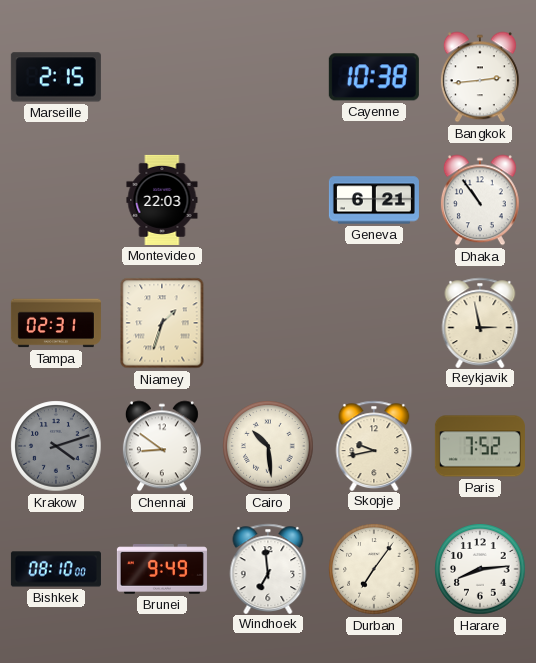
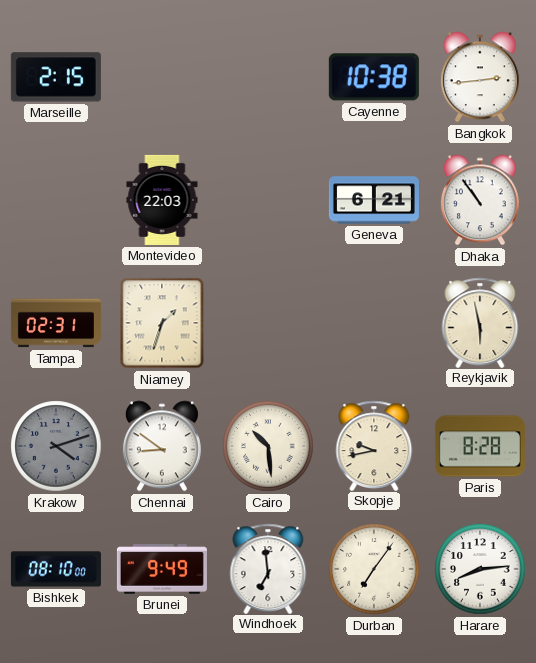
Reykjavik: 2:58 -> 5:58
Paris: 7:52 -> 8:28
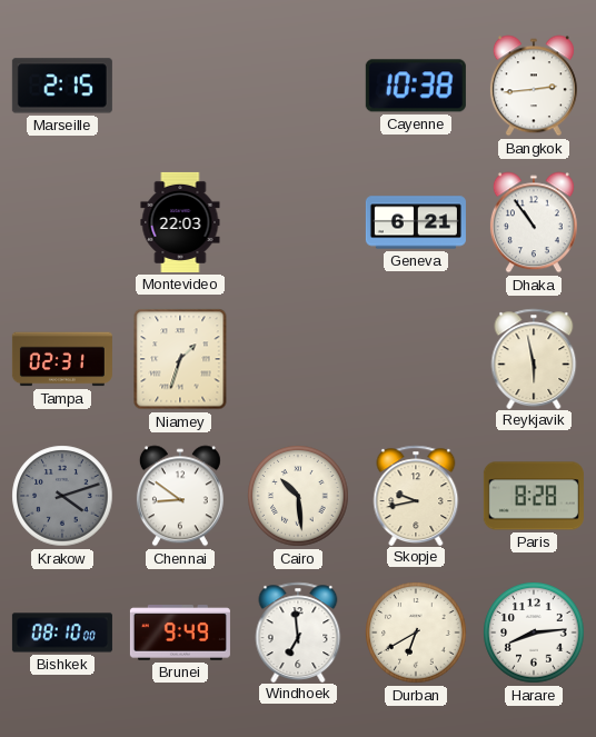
Durban: 7:06 -> 6:40
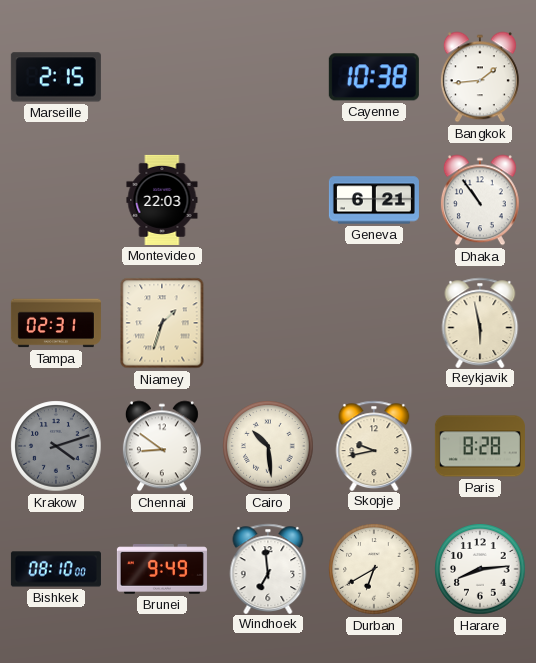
Bangkok: 2:44 -> 1:44
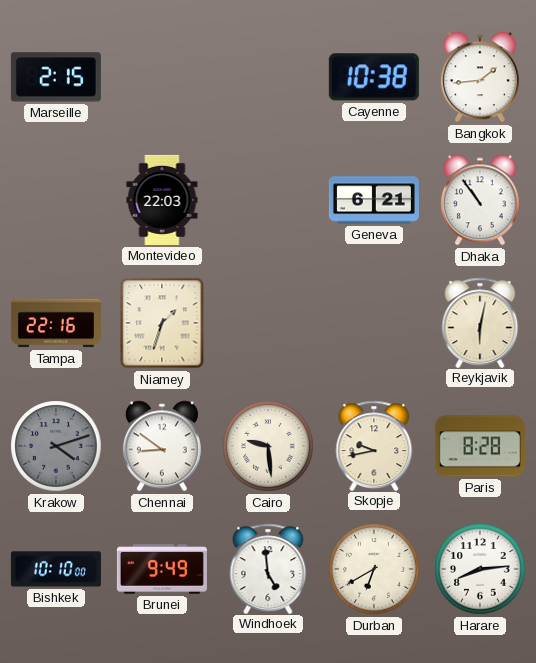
Tampa: 02:31 -> 22:16
Reykjavik: 5:58 -> 6:02
Cairo: 10:29 -> 9:29
Bishkek: 08:10 -> 10:10
Windhoek: 6:59 -> 4:59
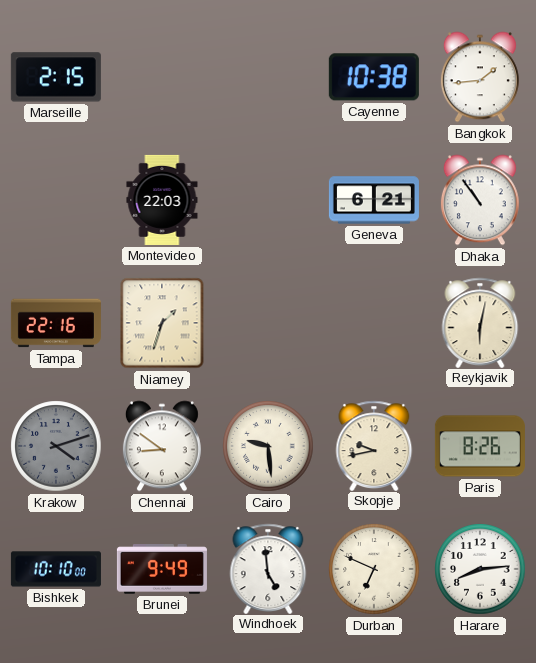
Paris: 8:28 -> 8:26
Durban: 6:40 -> 6:49
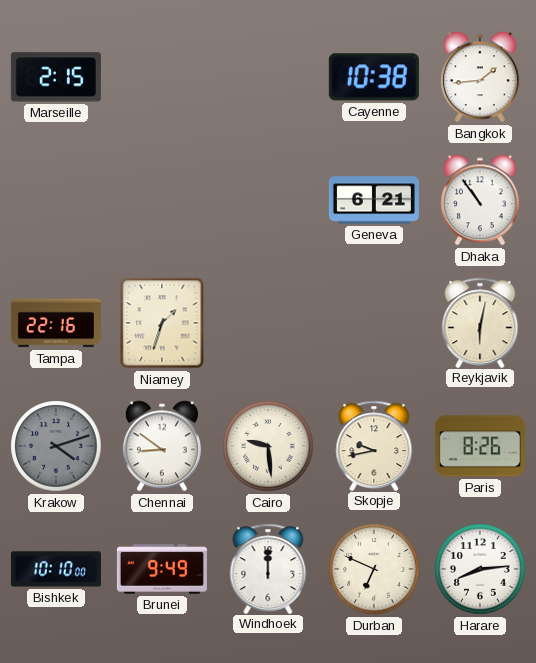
Montevideo: 22:03 -> none
Windhoek: 4:59 -> 12:00
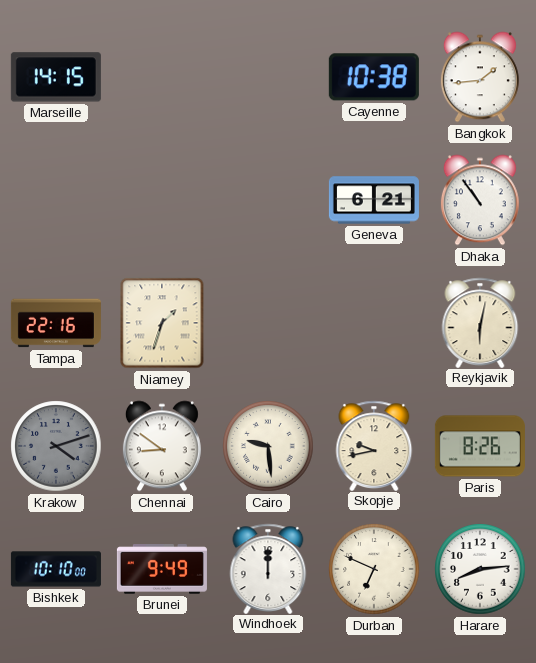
Marseille: 2:15 -> 14:15
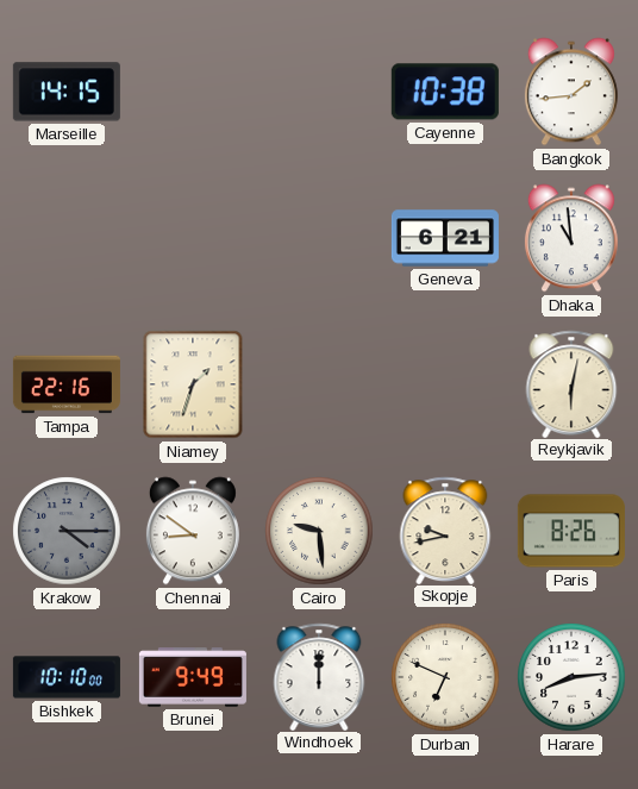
Dhaka: 10:54 -> 10:59
Krakow: 4:12 -> 4:15
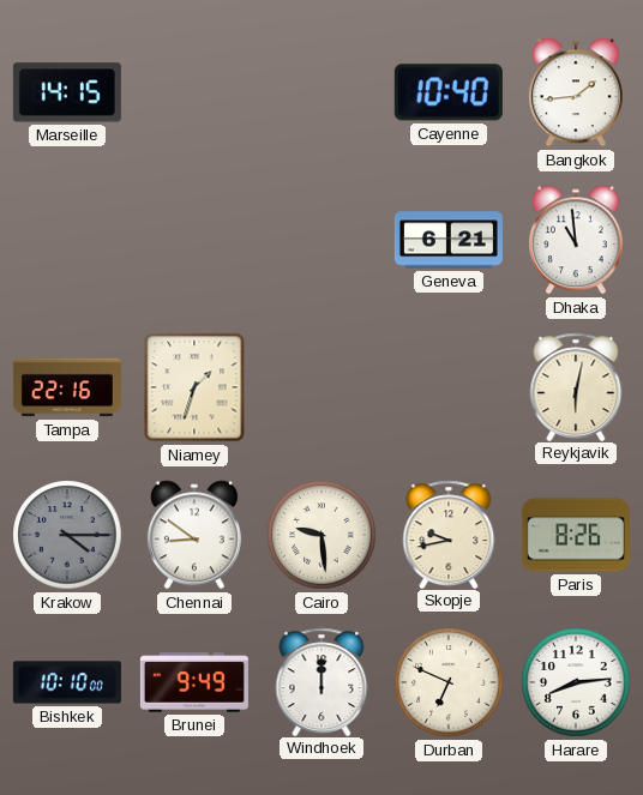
Cayenne: 10:38 -> 10:40
